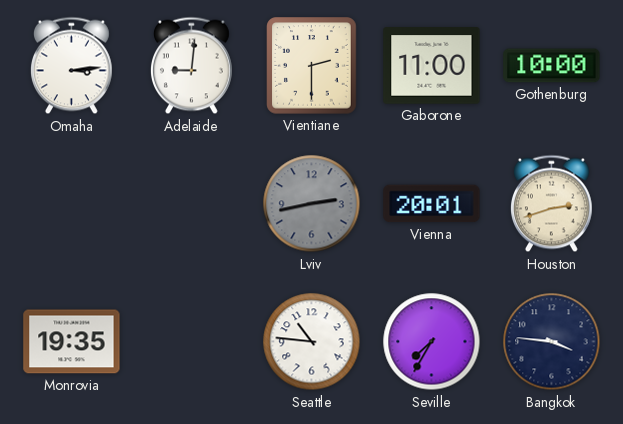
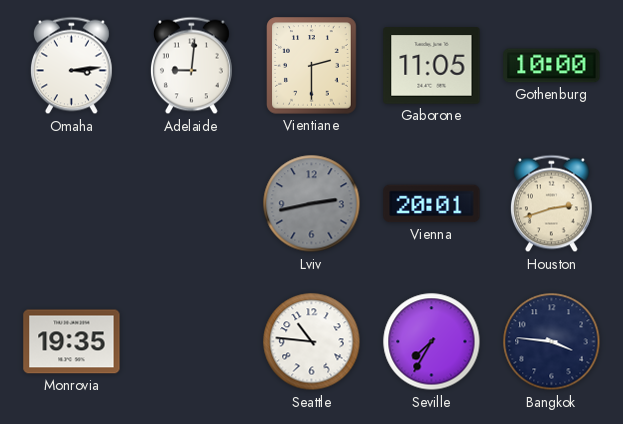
Gaborone: 11:00 -> 11:05
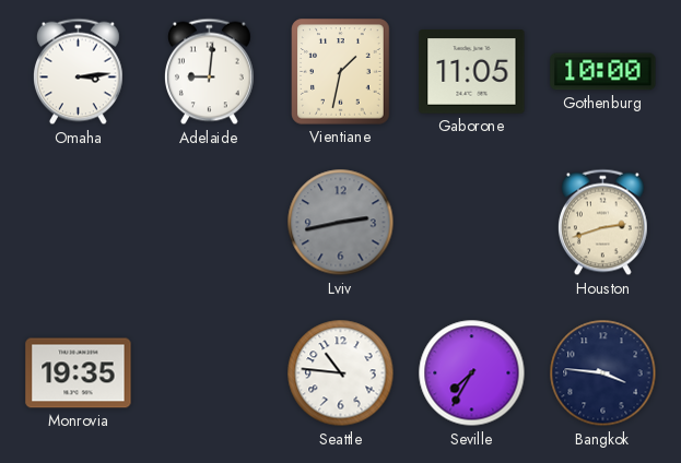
Vientiane: 2:30 -> 1:32
Vienna: 20:01 -> none
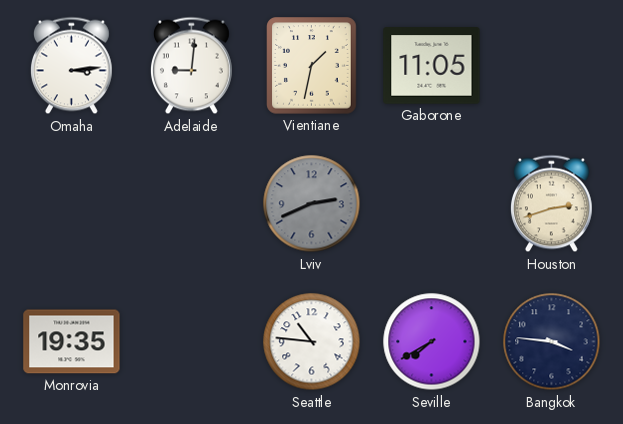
Gothenburg: 10:00 -> none
Lviv: 2:43 -> 2:41
Seville: 7:35 -> 7:40
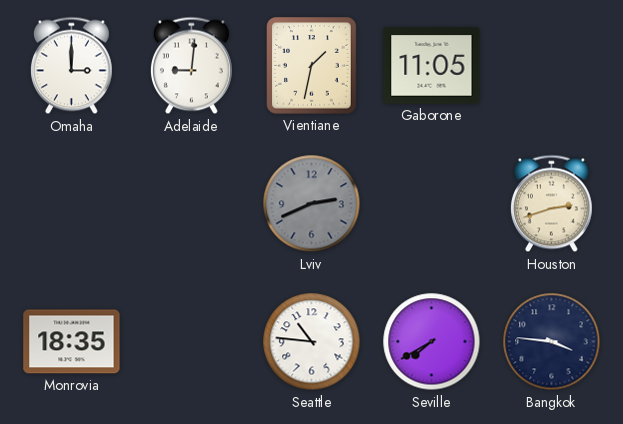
Omaha: 3:14 -> 3:00
Monrovia: 19:35 -> 18:35
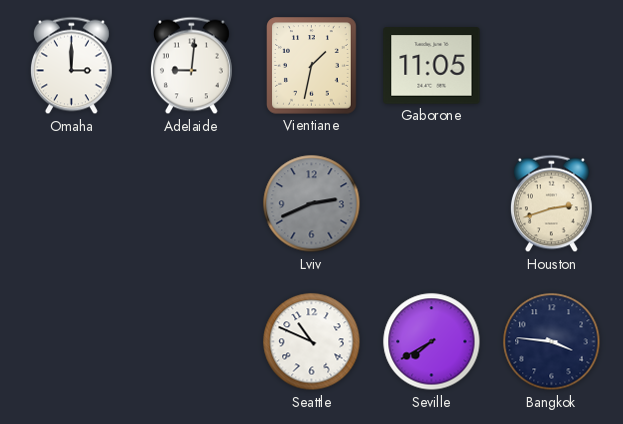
Monrovia: 18:35 -> none
Seattle: 10:46 -> 10:49
